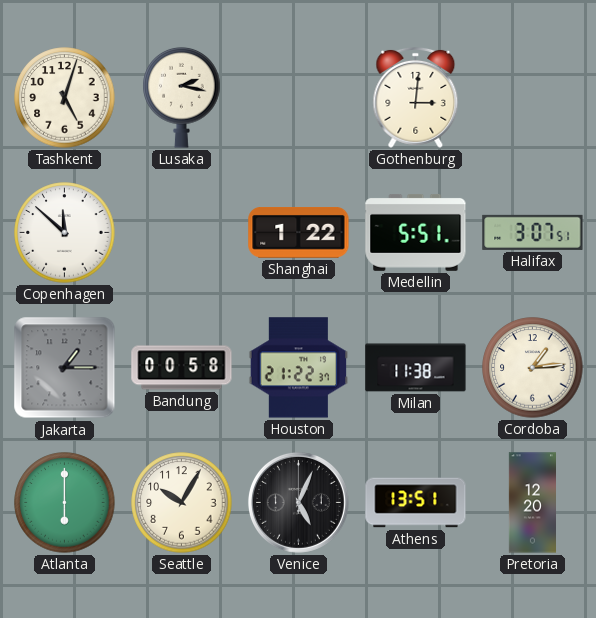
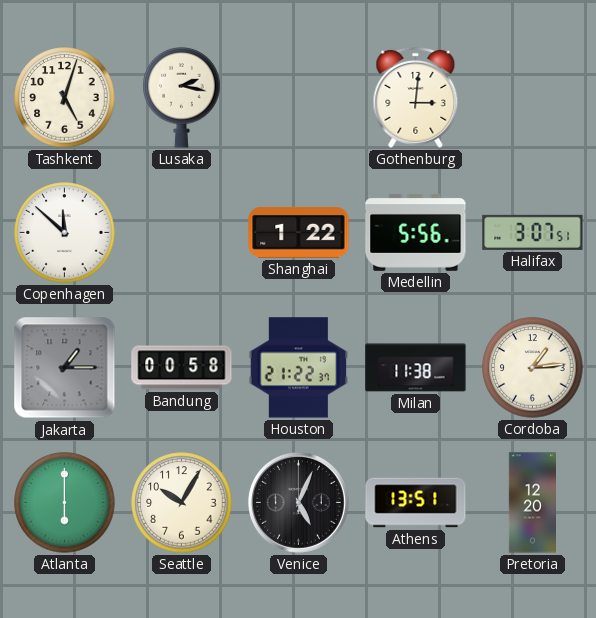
Medellin: 5:51 -> 5:56
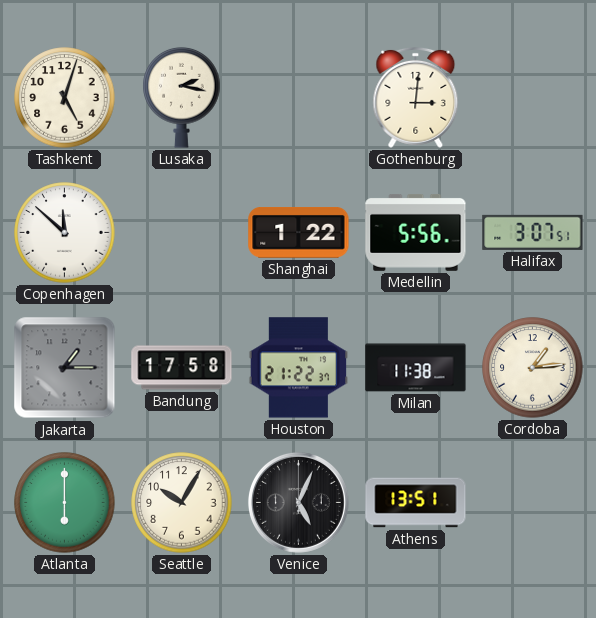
Bandung: 00:58 -> 17:58
Pretoria: 12:20 -> none
